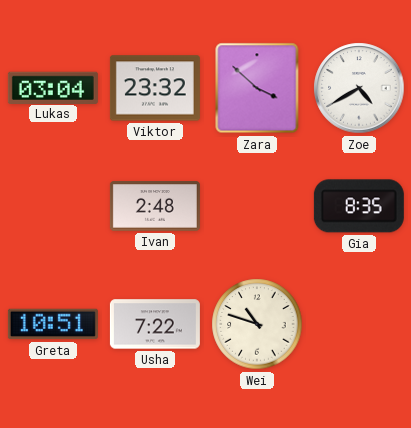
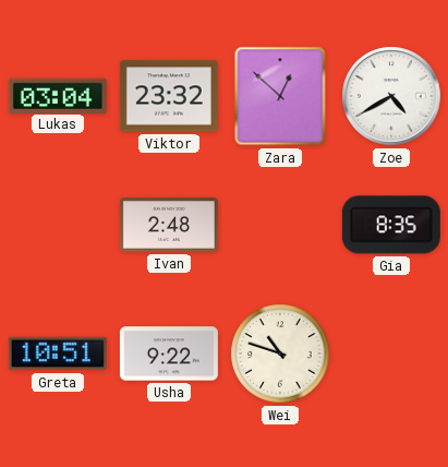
Zara: 3:52 -> 12:52
Usha: 7:22 -> 9:22
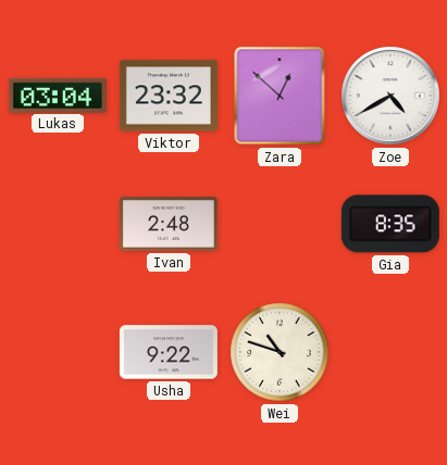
Greta: 10:51 -> none
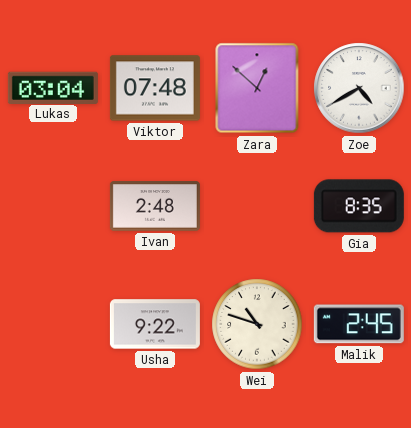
Viktor: 23:32 -> 07:48
Malik: none -> 2:45
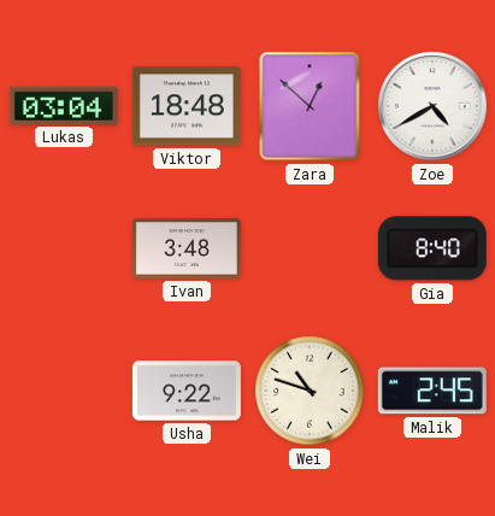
Viktor: 07:48 -> 18:48
Ivan: 2:48 -> 3:48
Gia: 8:35 -> 8:40
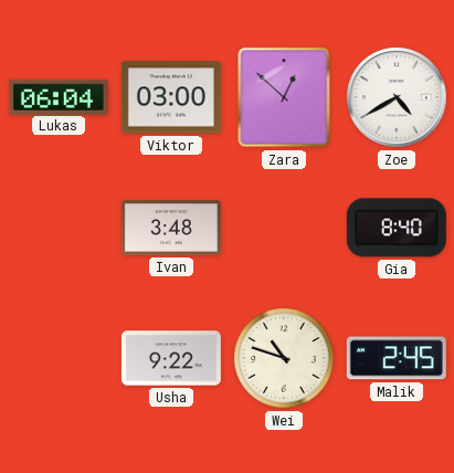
Lukas: 03:04 -> 06:04
Viktor: 18:48 -> 03:00
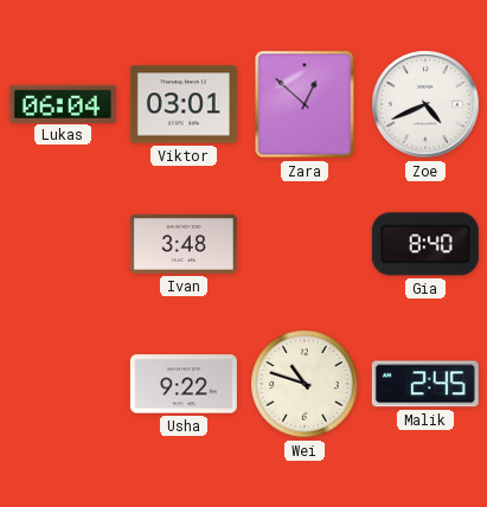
Viktor: 03:00 -> 03:01
Zoe: 4:40 -> 4:41
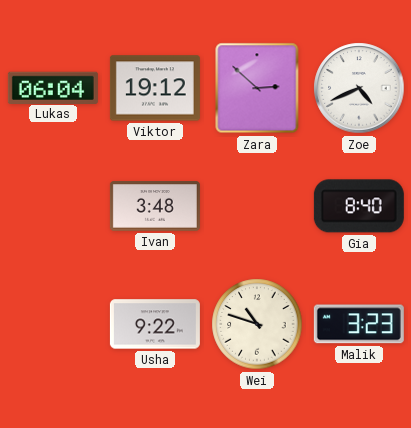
Viktor: 03:01 -> 19:12
Zara: 12:52 -> 2:52
Malik: 2:45 -> 3:23
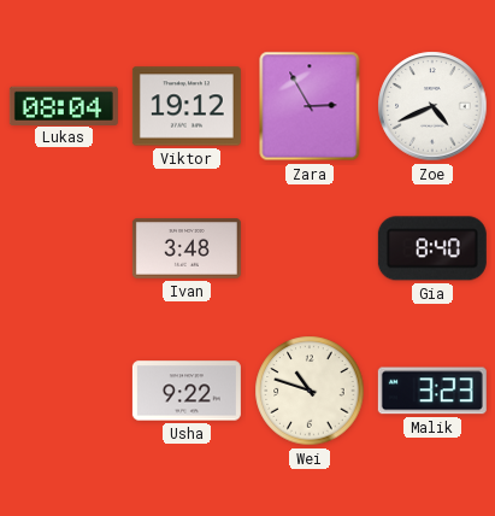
Lukas: 06:04 -> 08:04
Zara: 2:52 -> 2:55
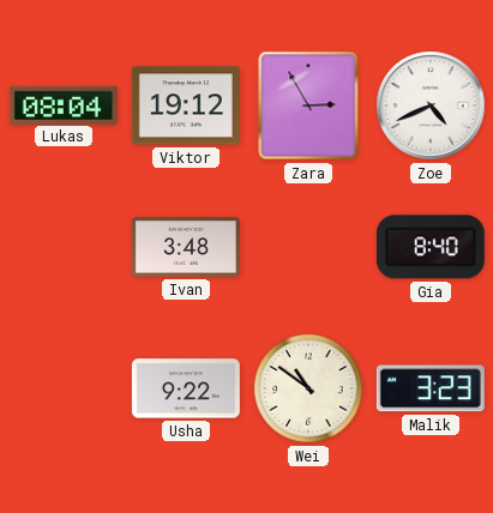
Wei: 10:48 -> 10:51
